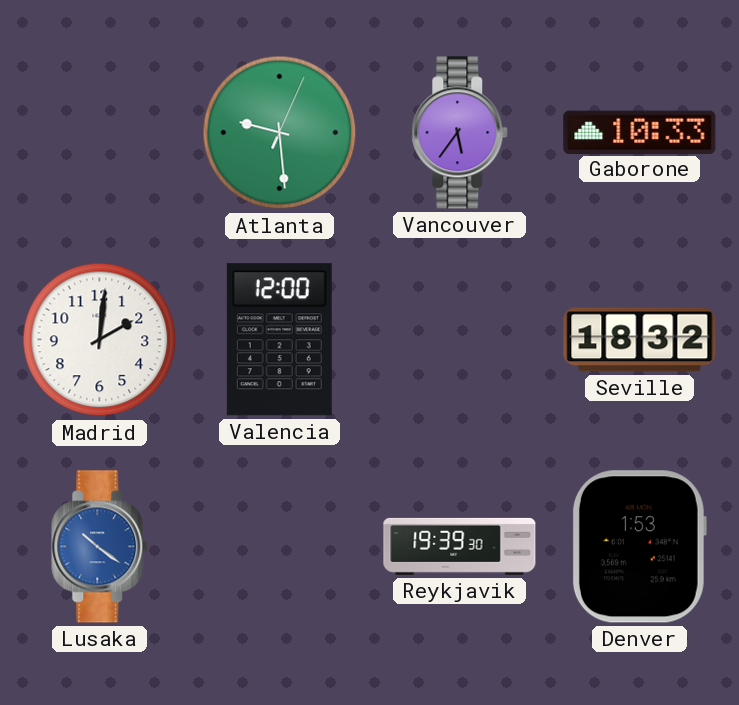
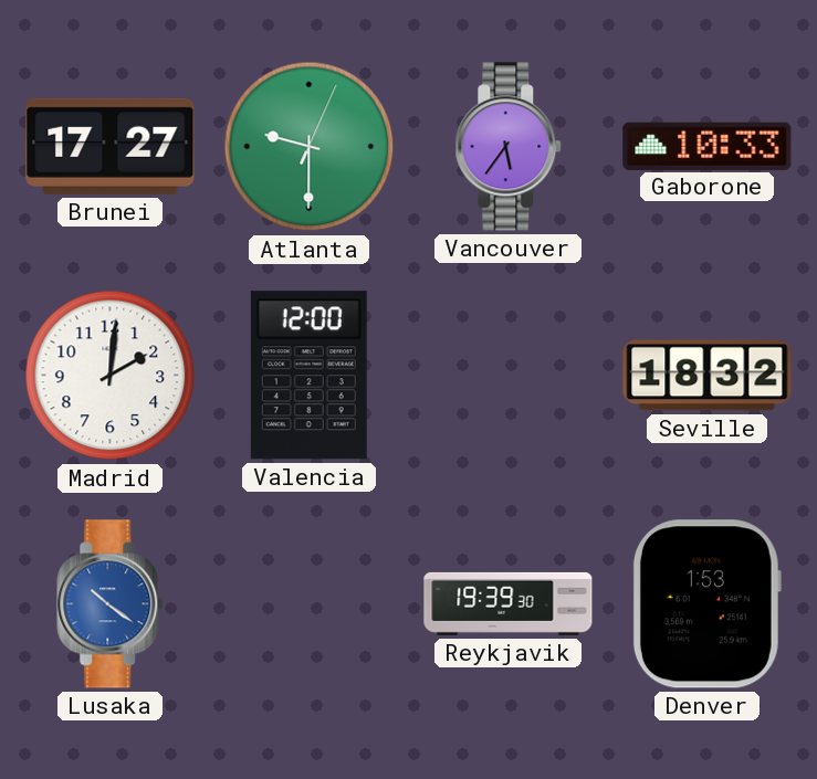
Brunei: none -> 17:27
Atlanta: 9:29 -> 9:30
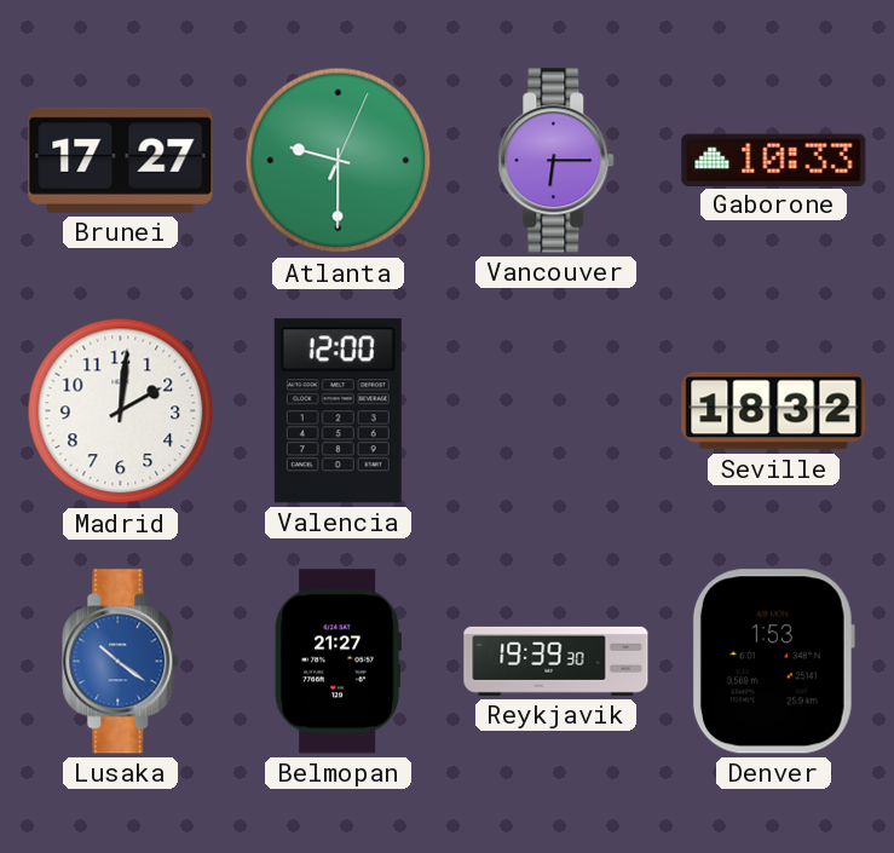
Vancouver: 5:36 -> 6:15
Belmopan: none -> 21:27
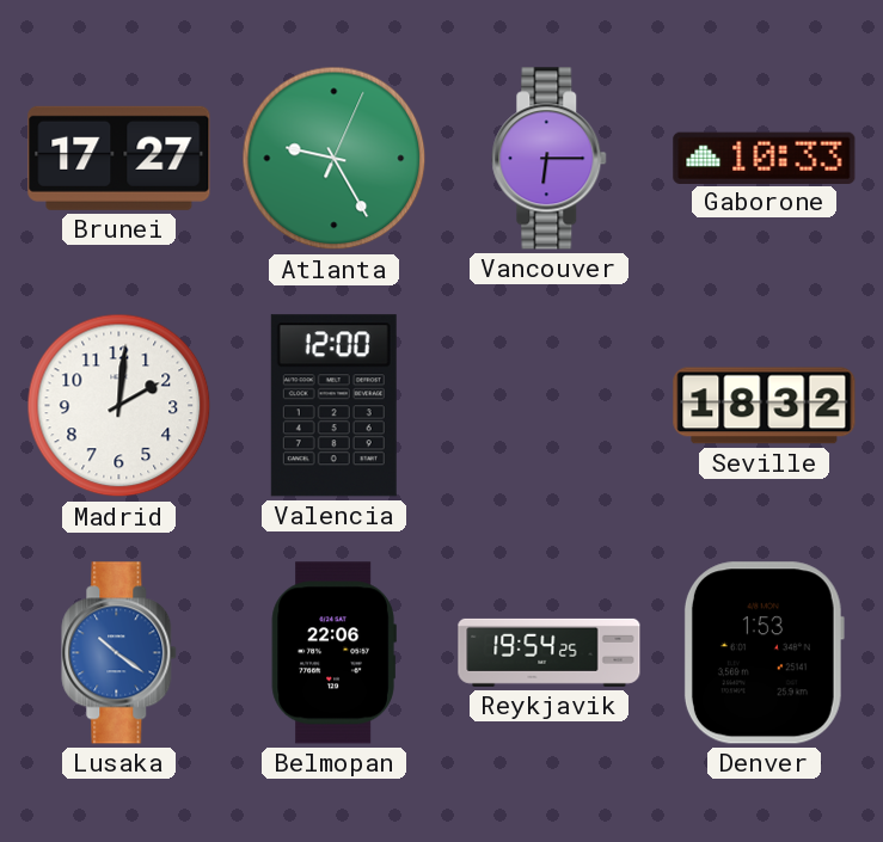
Atlanta: 9:30 -> 9:25
Belmopan: 21:27 -> 22:06
Reykjavik: 19:39 -> 19:54
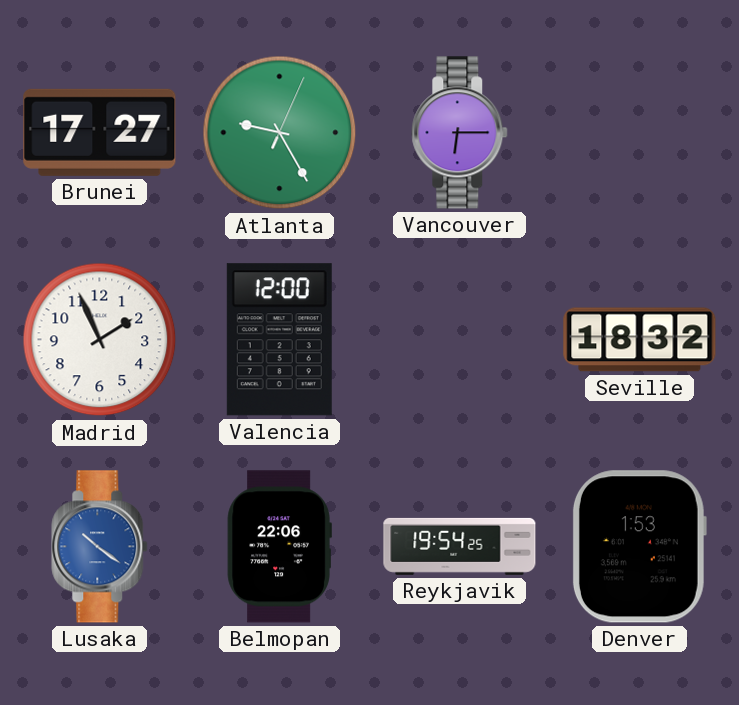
Gaborone: 10:33 -> none
Madrid: 2:01 -> 1:56
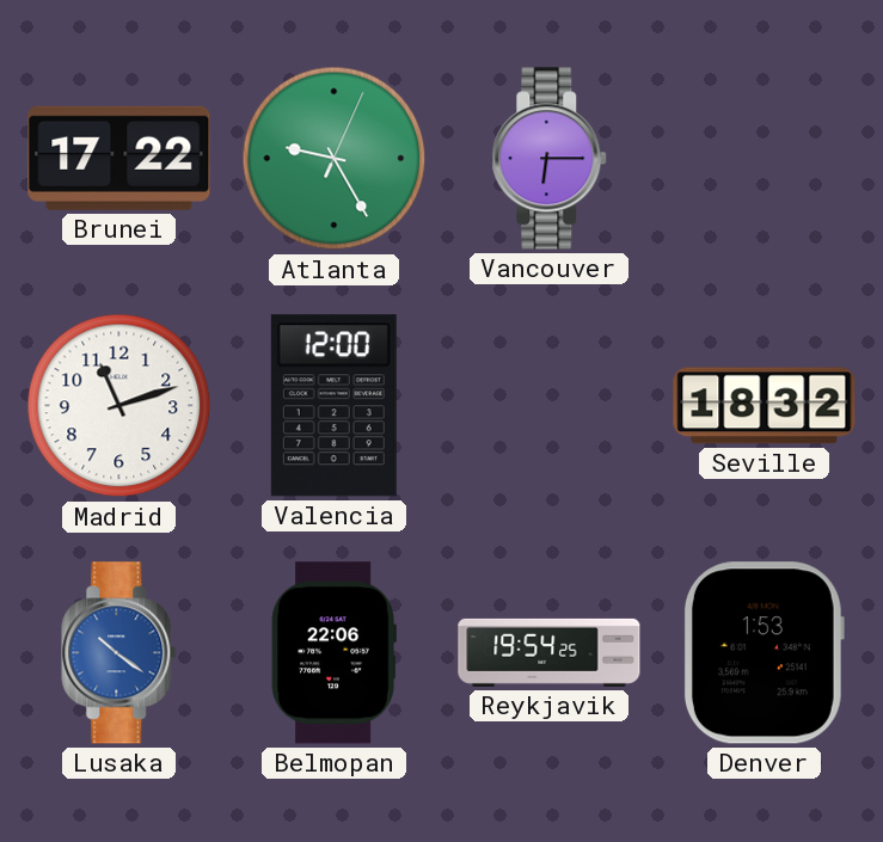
Brunei: 17:27 -> 17:22
Madrid: 1:56 -> 11:12
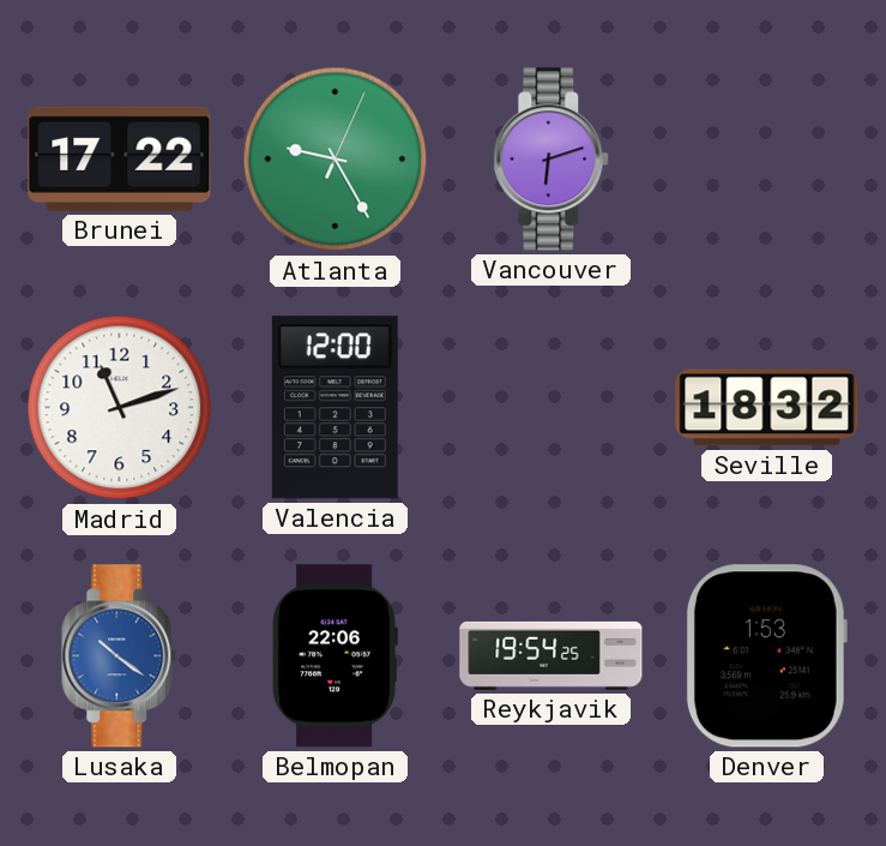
Vancouver: 6:15 -> 6:12
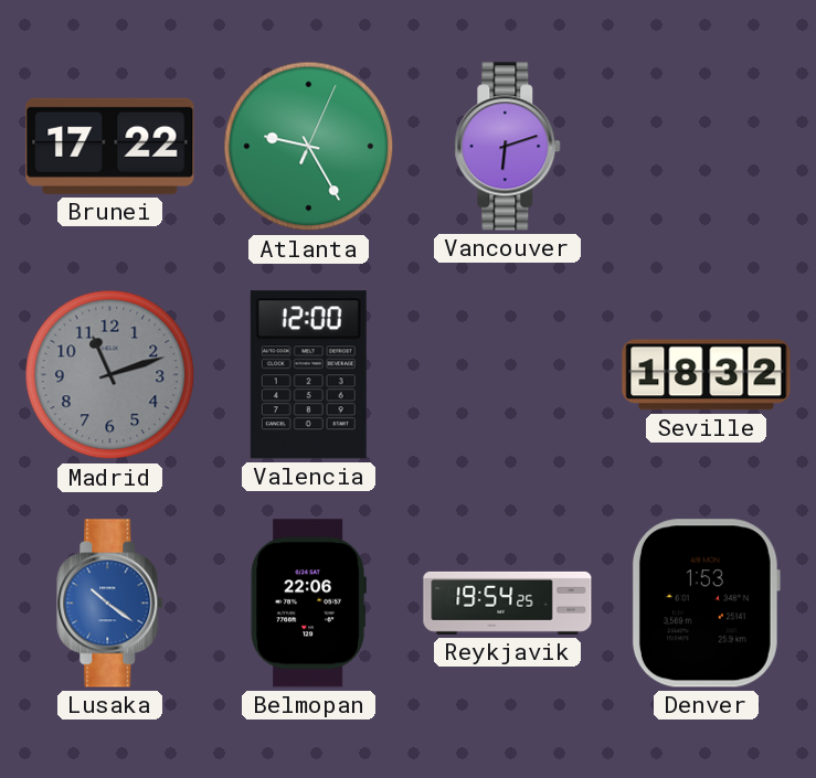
Madrid dial: white -> grey
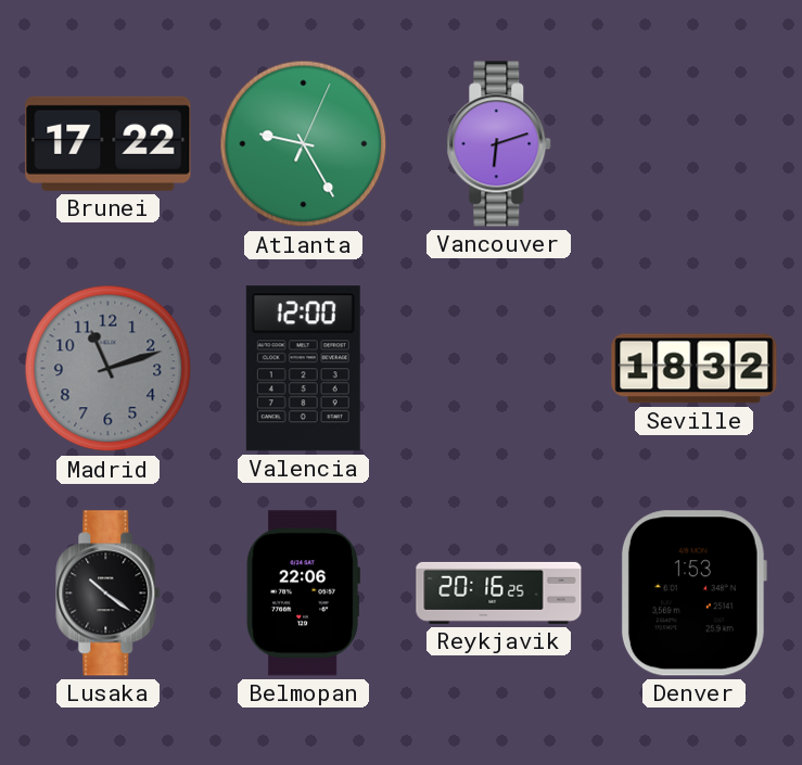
Lusaka dial: blue -> black
Reykjavik: 19:54 -> 20:16
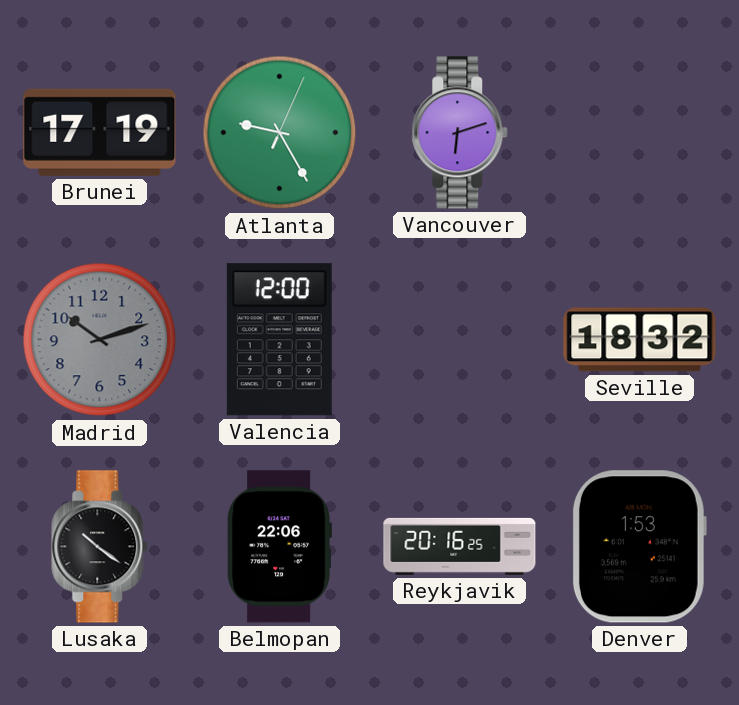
Brunei: 17:22 -> 17:19
Madrid: 11:12 -> 10:12
